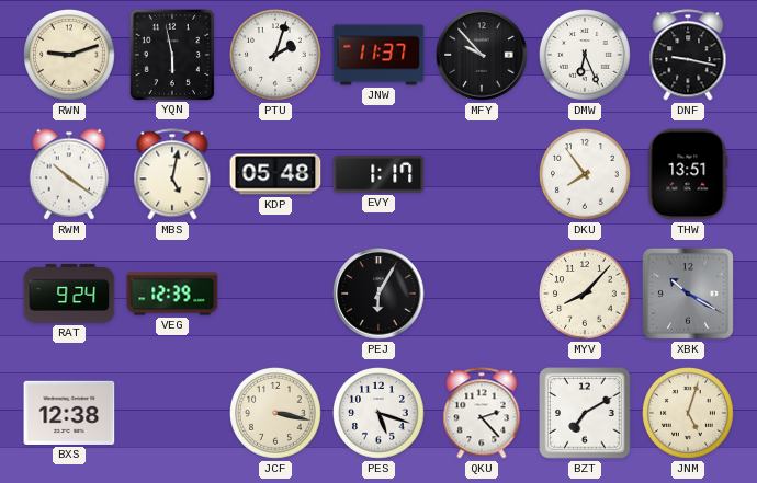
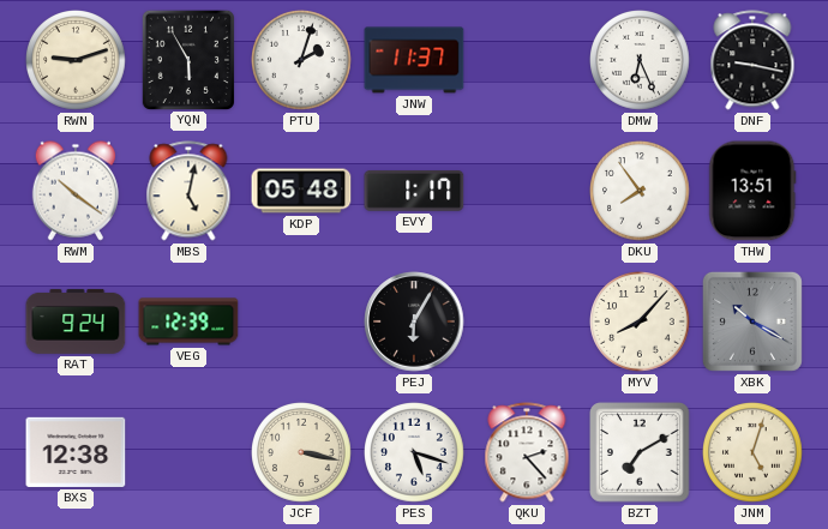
YQN: 5:58 -> 5:55
MFY: 9:53 -> none
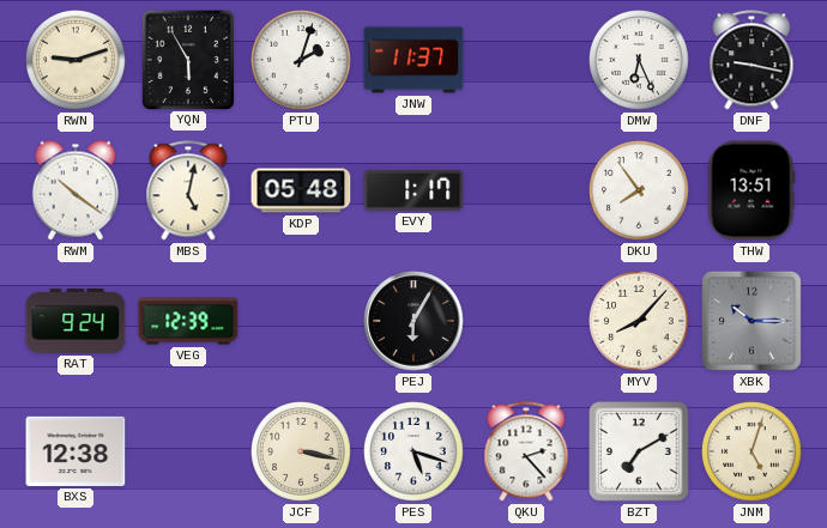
XBK: 10:20 -> 10:15
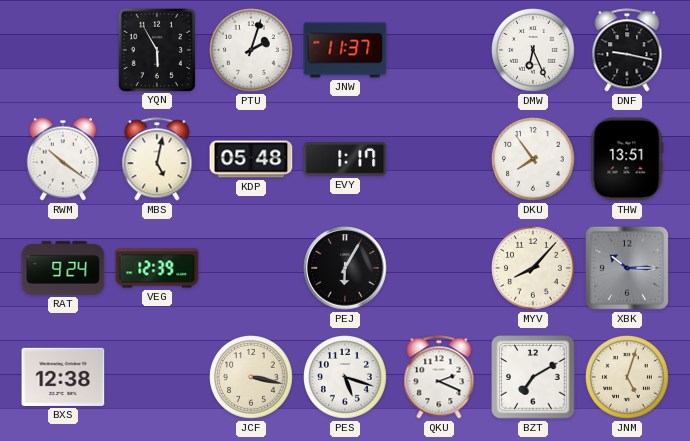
RWN: 9:12 -> none
QKU: 2:23 -> 2:19
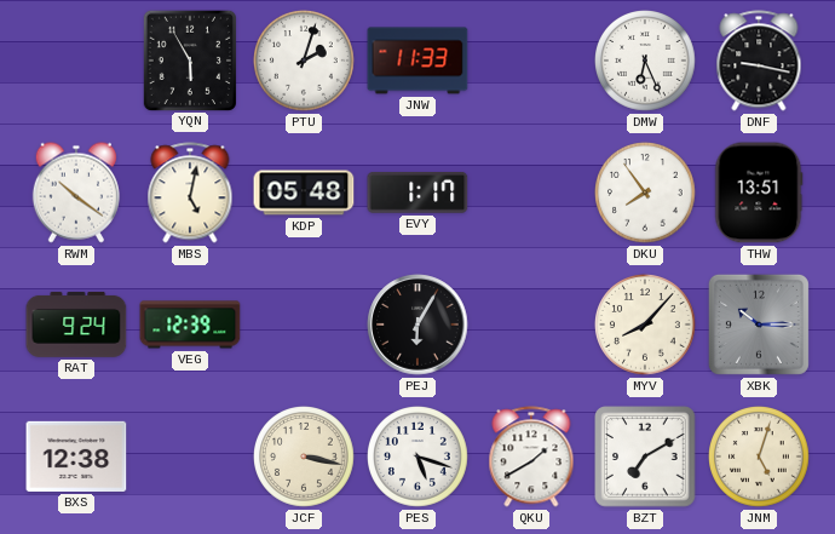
JNW: 11:37 -> 11:33
QKU: 2:19 -> 1:40
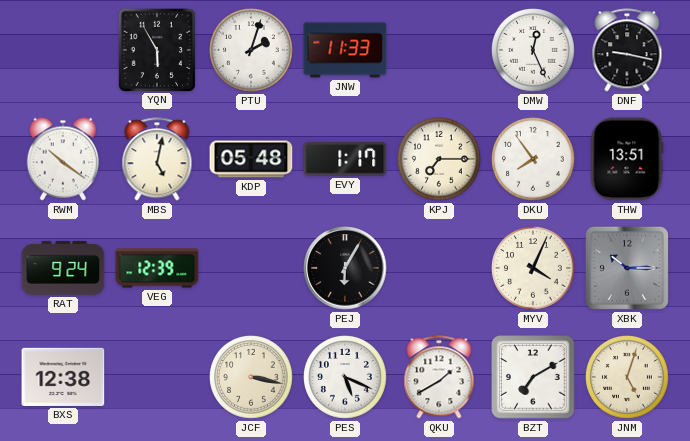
DMW: 6:26 -> 12:26
KPJ: none -> 7:15
MYV: 8:07 -> 4:04
PES: 5:18 -> 5:19
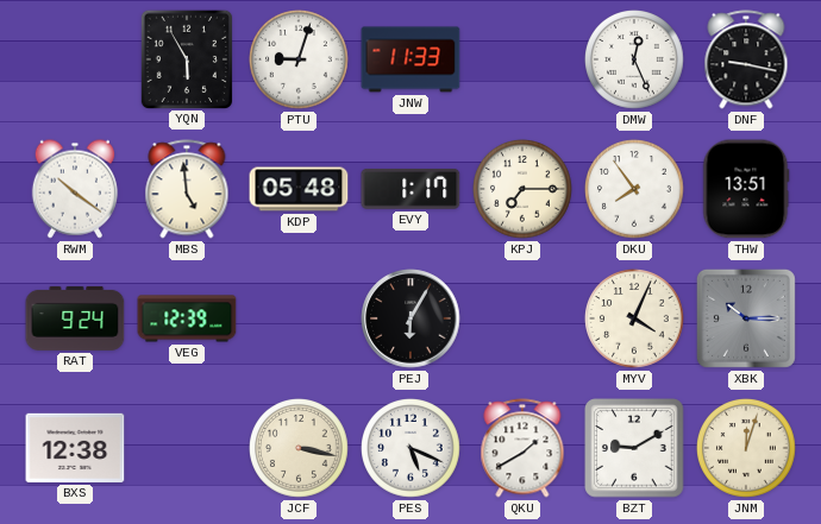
PTU: 2:03 -> 9:03
MBS: 5:02 -> 4:59
BZT: 7:10 -> 9:10
JNM: 5:03 -> 12:03
